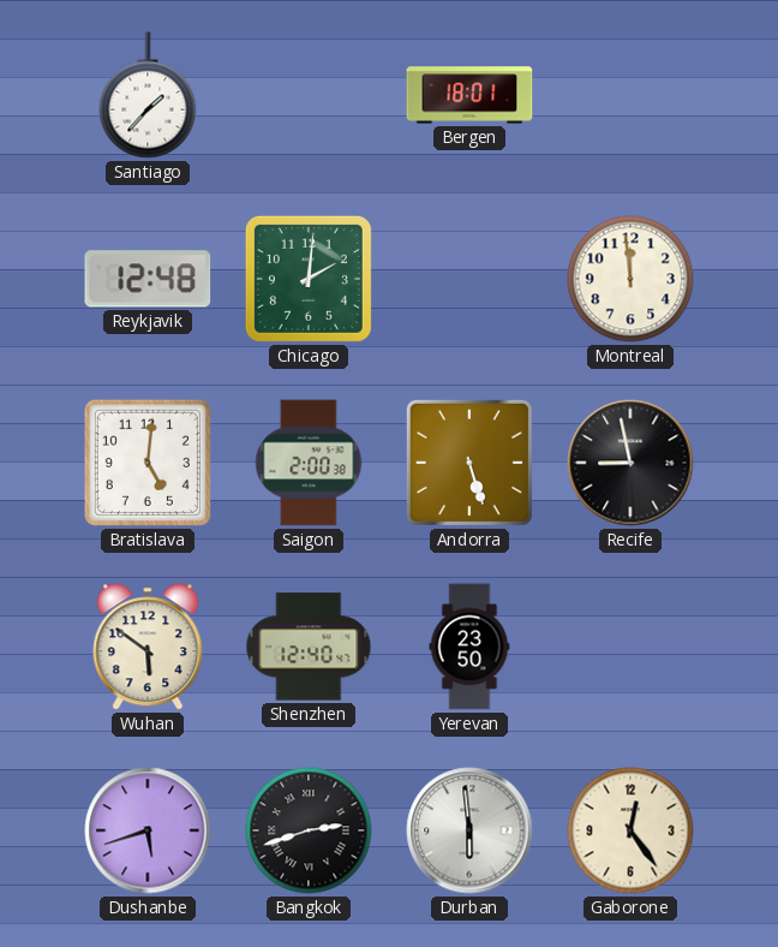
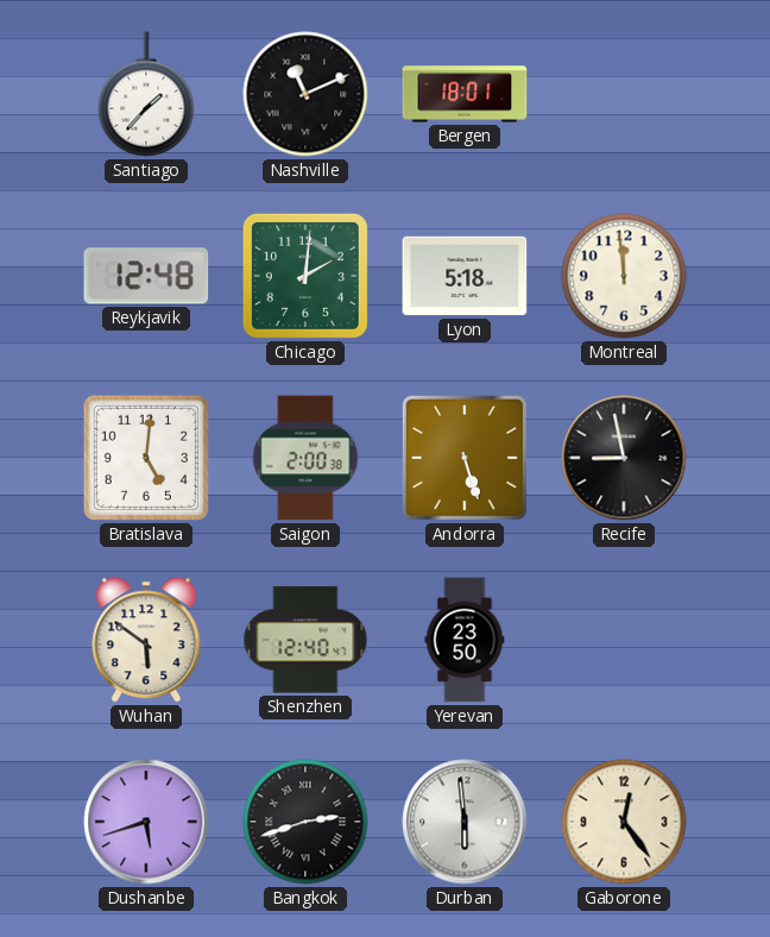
Nashville: none -> 11:11
Lyon: none -> 5:18
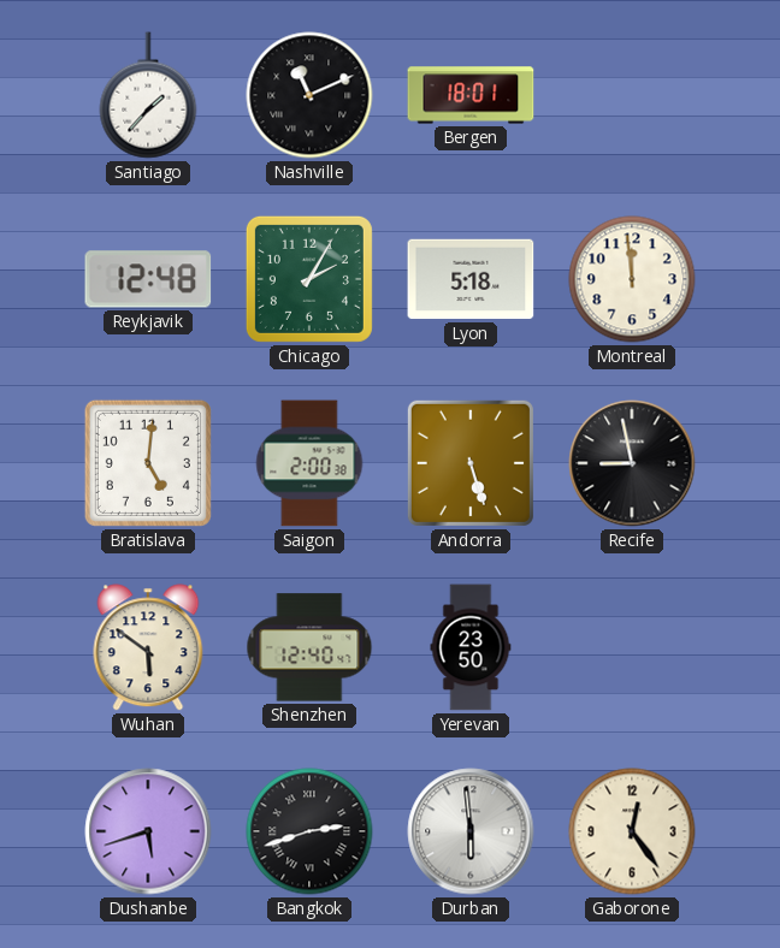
Chicago: 2:01 -> 2:05
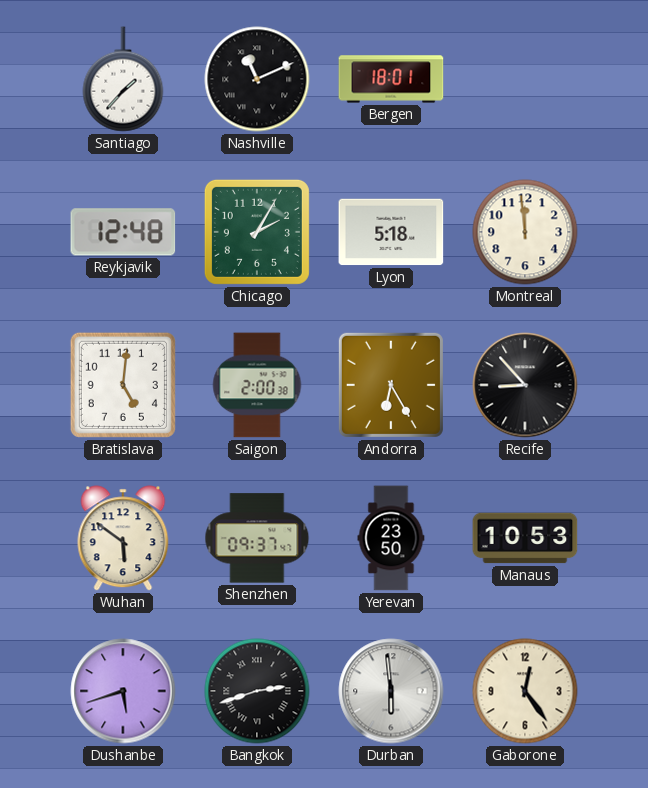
Andorra: 5:27 -> 6:25
Recife: 8:58 -> 8:53
Shenzhen: 12:40 -> 09:37
Manaus: none -> 10:53
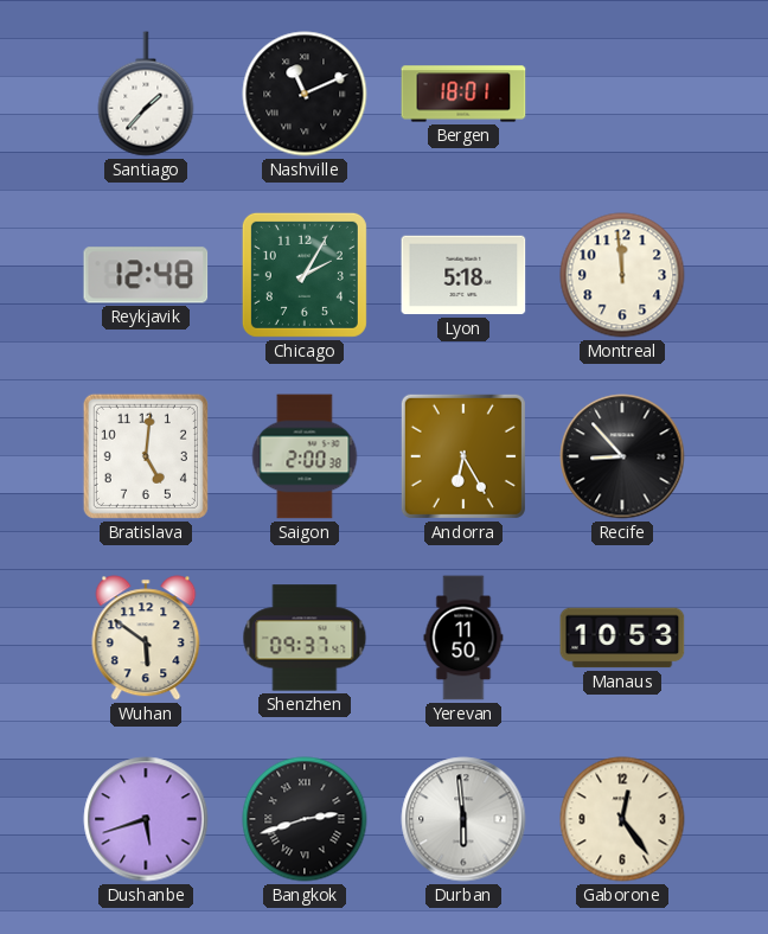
Yerevan: 23:50 -> 11:50
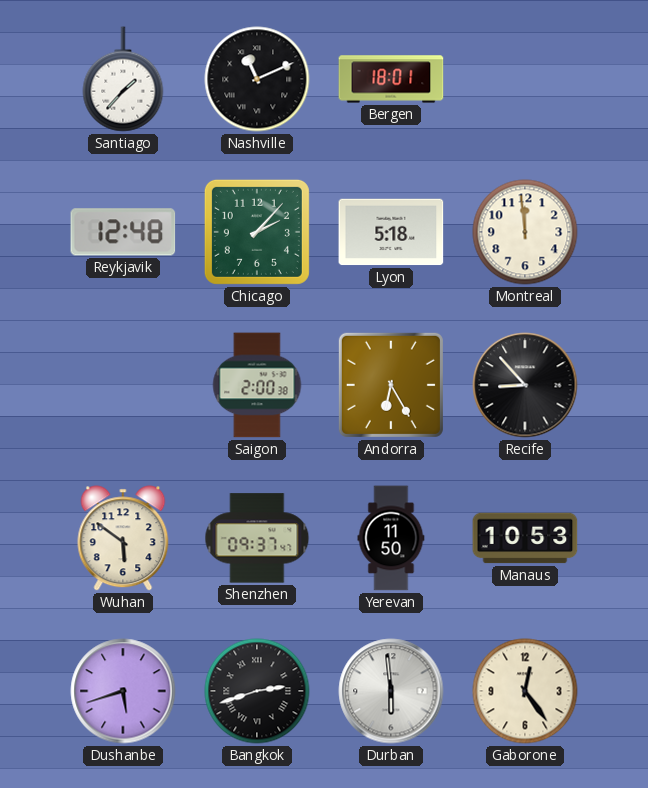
Chicago: 2:05 -> 2:07
Bratislava: 5:01 -> none
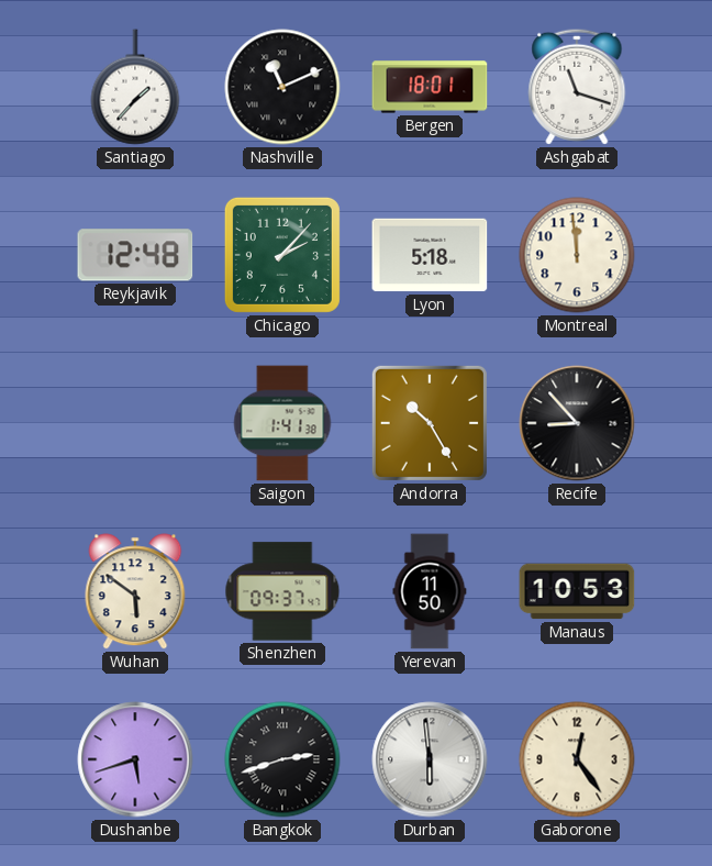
Ashgabat: none -> 11:18
Saigon: 2:00 -> 1:41
Andorra: 6:25 -> 10:25
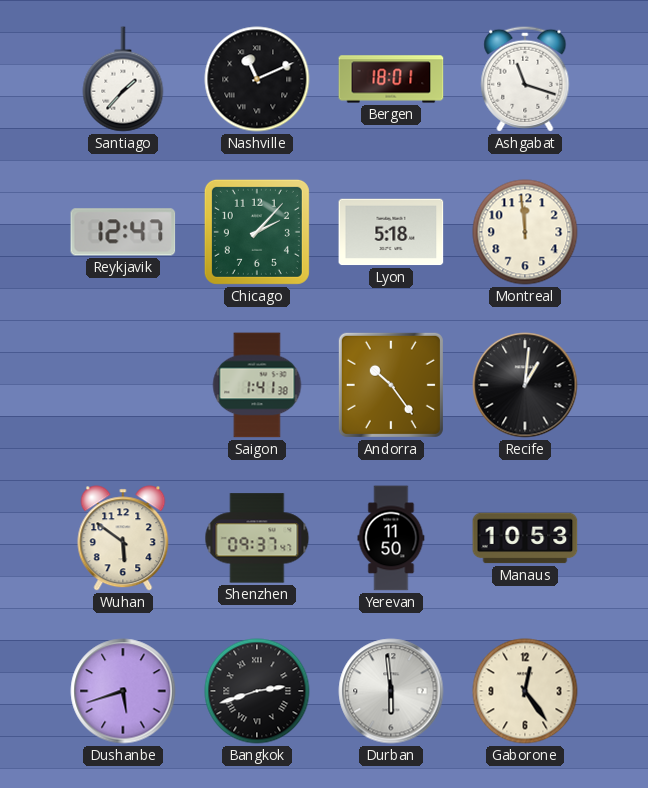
Reykjavik: 12:48 -> 12:47
Andorra: 10:25 -> 10:24
Recife: 8:53 -> 1:01
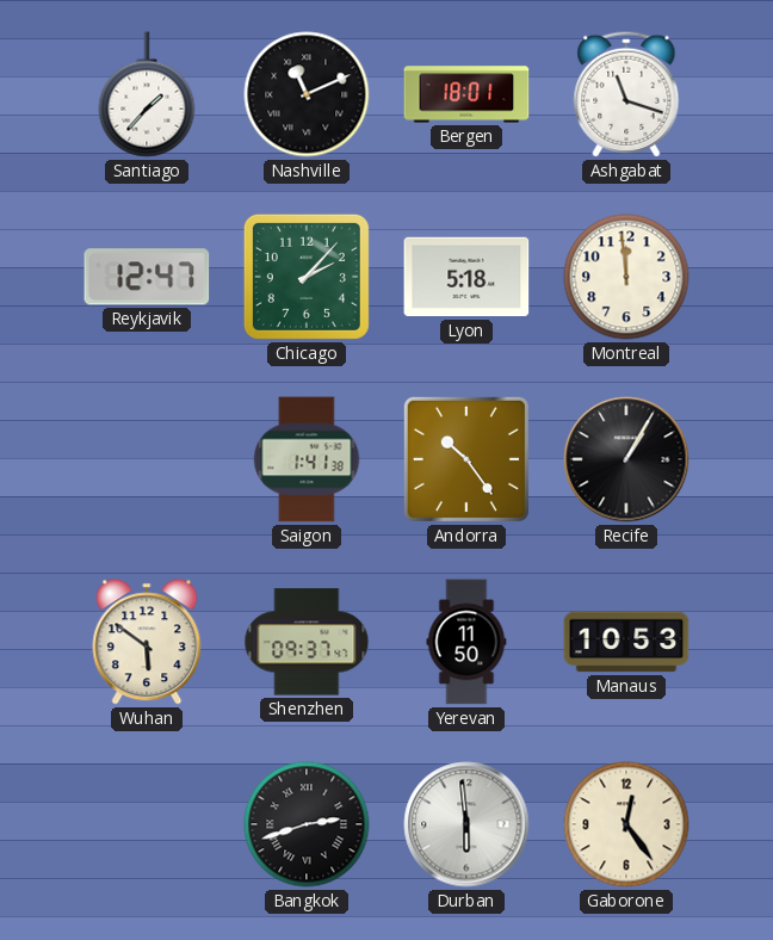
Recife: 1:01 -> 1:05
Dushanbe: 5:42 -> none
